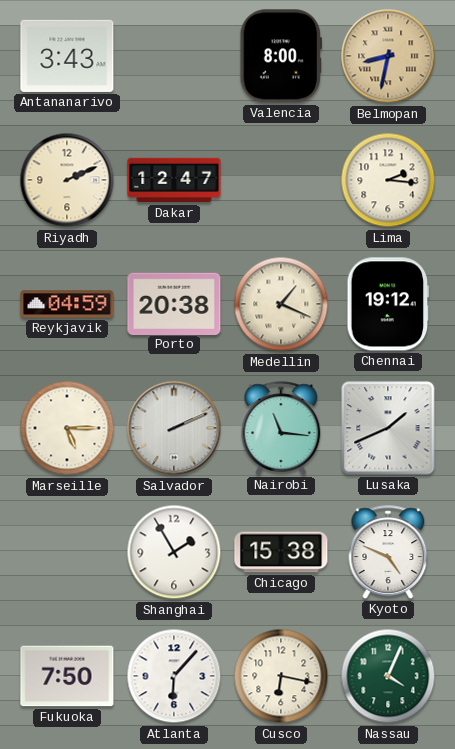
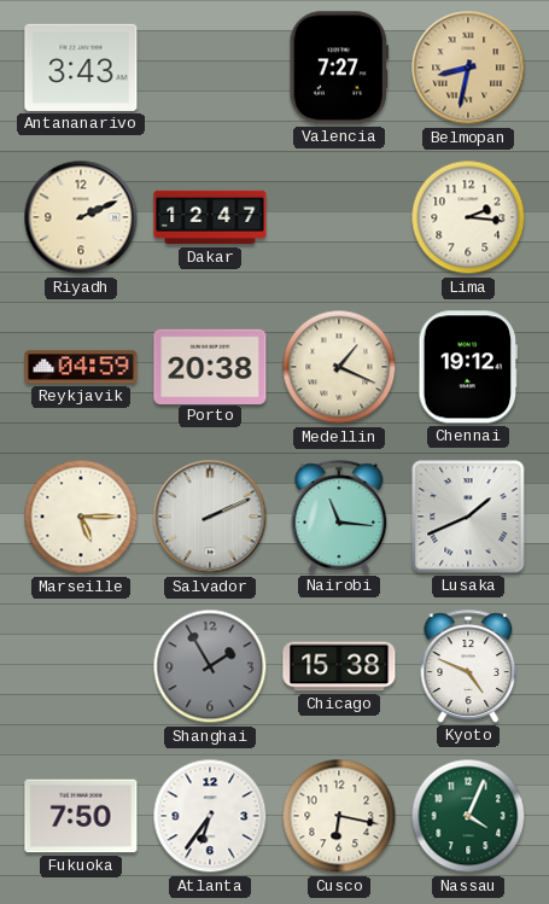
Valencia: 8:00 -> 7:27
Shanghai dial: white -> grey
Atlanta: 6:07 -> 6:36
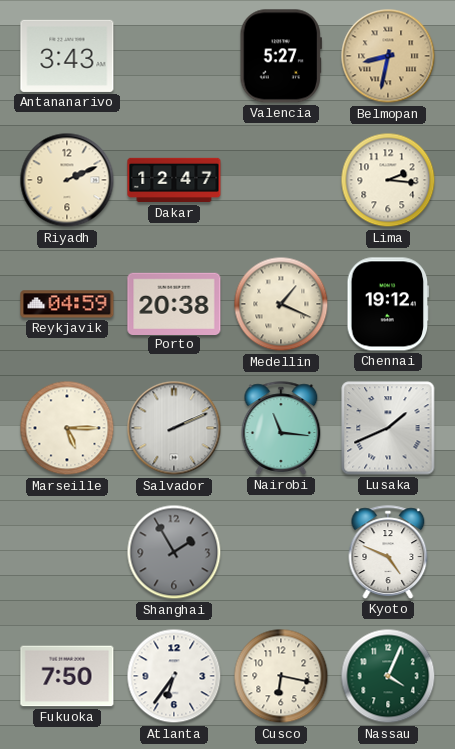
Valencia: 7:27 -> 5:27
Chicago: 15:38 -> none
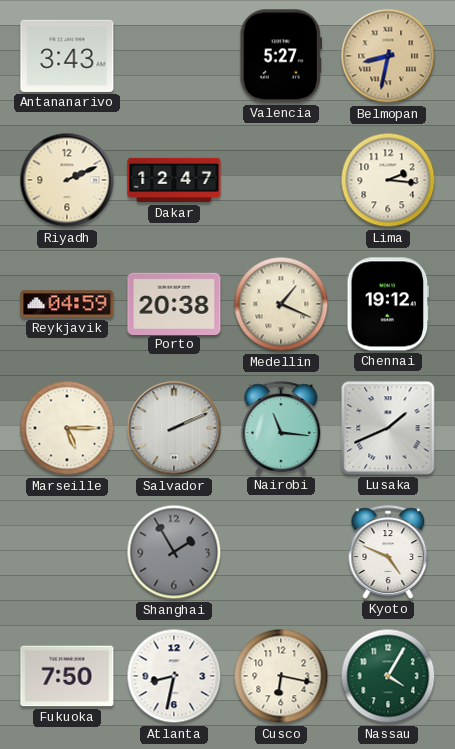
Atlanta: 6:36 -> 8:32
Nassau: 4:04 -> 4:05
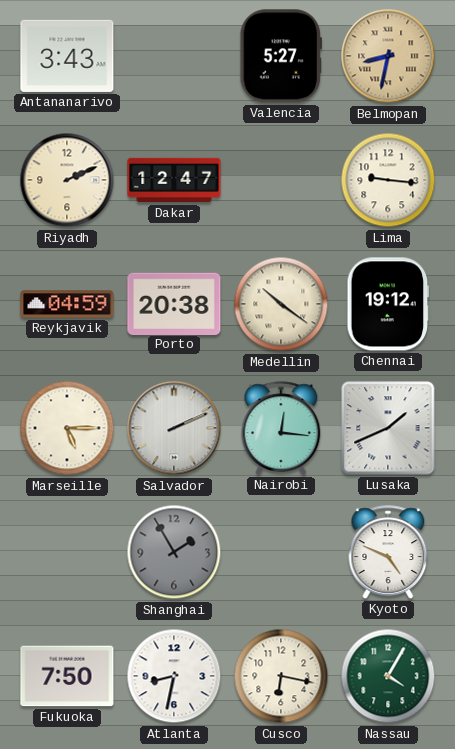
Lima: 2:16 -> 9:16
Medellin: 1:19 -> 10:21
Nairobi: 11:16 -> 12:16
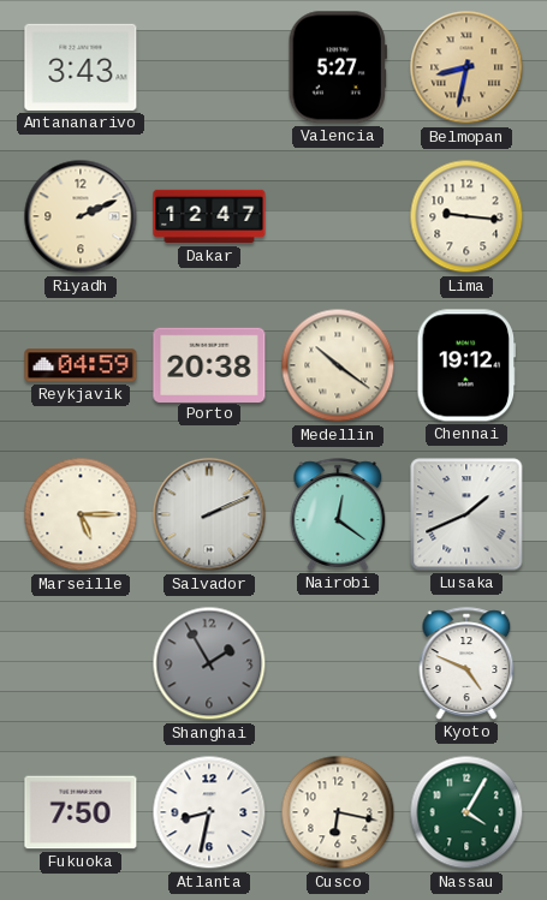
Nairobi: 12:16 -> 12:21
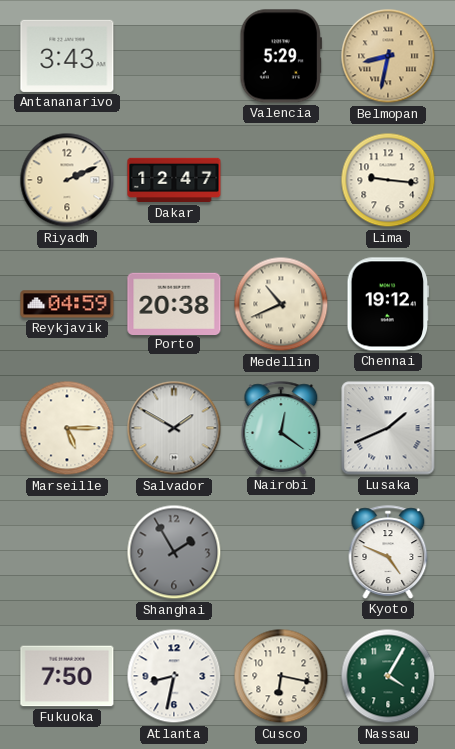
Valencia: 5:27 -> 5:29
Medellin: 10:21 -> 10:41
Salvador: 2:11 -> 1:50
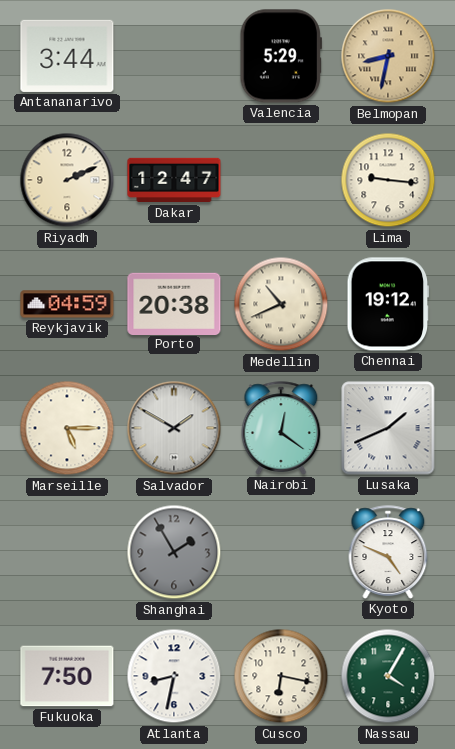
Antananarivo: 3:43 -> 3:44
